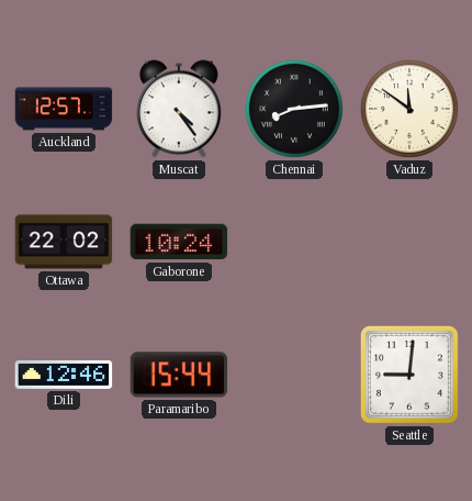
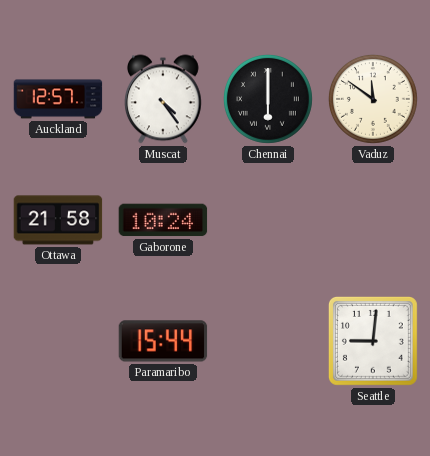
Chennai: 8:14 -> 6:00
Ottawa: 22:02 -> 21:58
Dili: 12:46 -> none
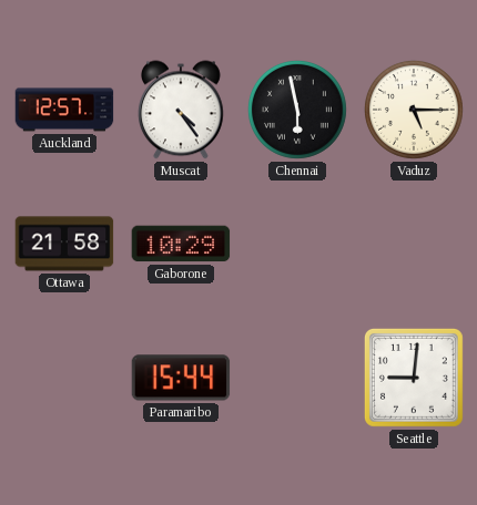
Chennai: 6:00 -> 5:58
Vaduz: 11:51 -> 5:15
Gaborone: 10:24 -> 10:29
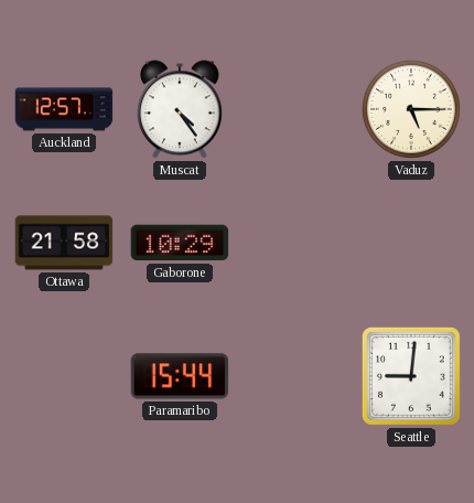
Chennai: 5:58 -> none
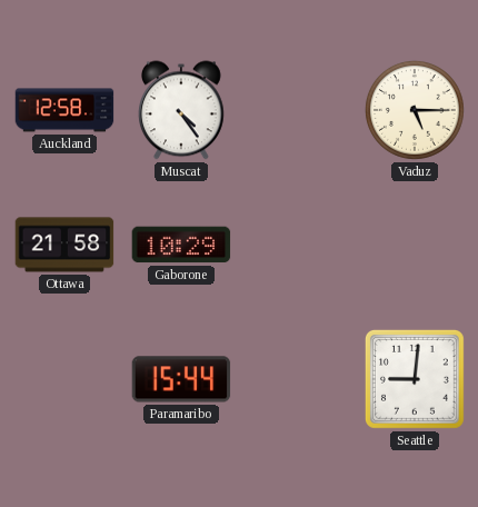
Auckland: 12:57 -> 12:58
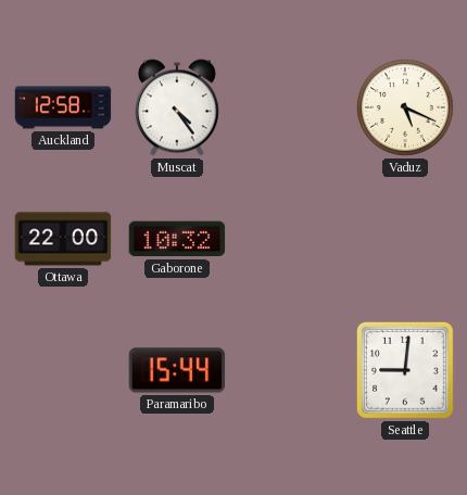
Vaduz: 5:15 -> 5:19
Ottawa: 21:58 -> 22:00
Gaborone: 10:29 -> 10:32
